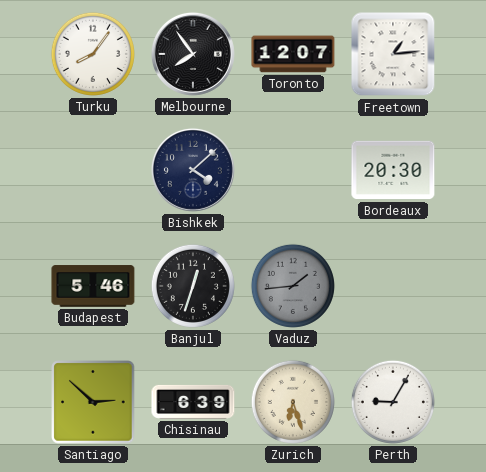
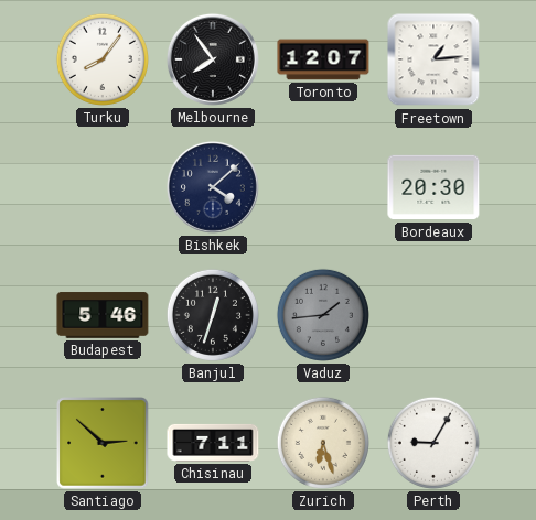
Chisinau: 6:39 -> 7:11
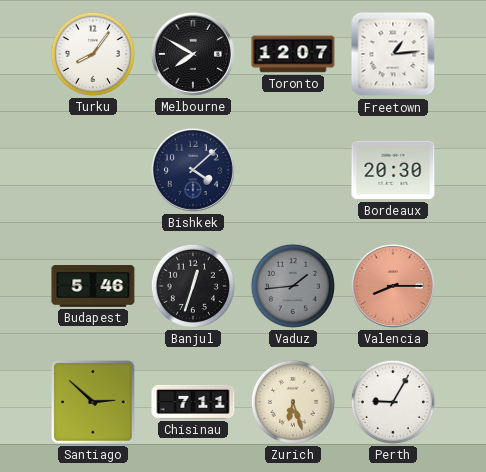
Melbourne: 7:54 -> 7:50
Valencia: none -> 8:15
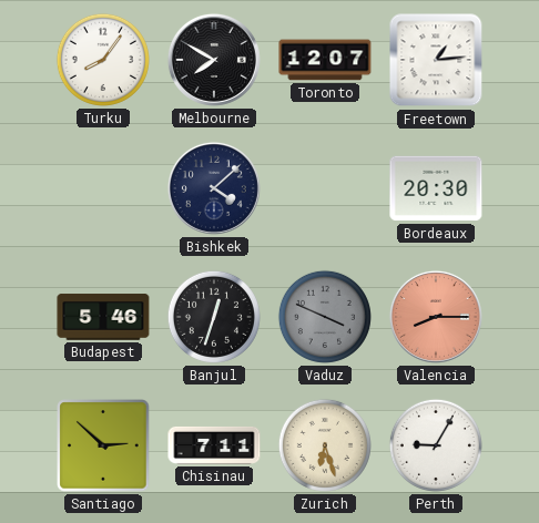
Vaduz: 1:44 -> 3:49
